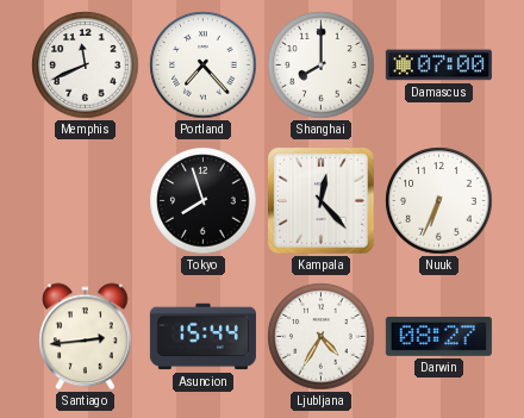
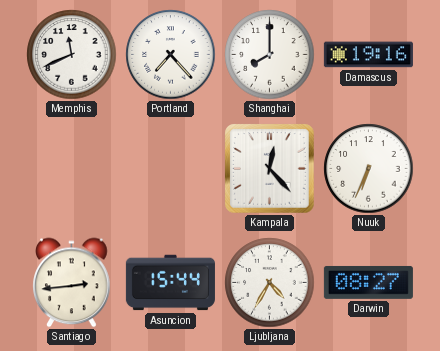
Damascus: 07:00 -> 19:16
Tokyo: 7:57 -> none
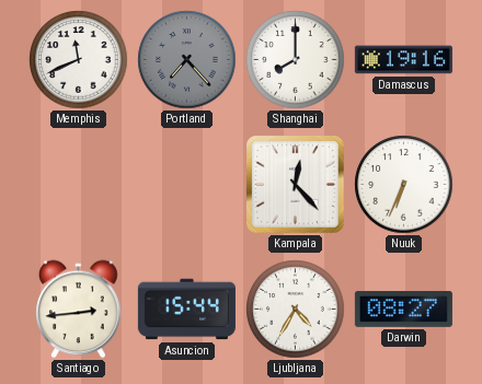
Portland dial: white -> grey
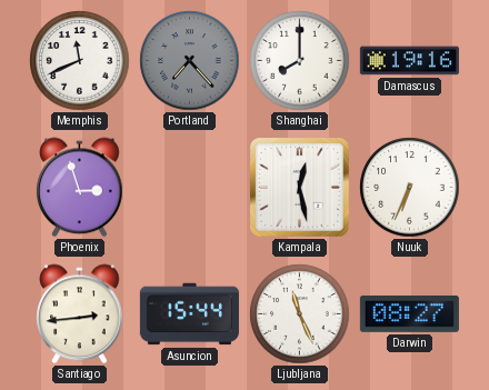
Phoenix: none -> 2:57
Kampala: 12:23 -> 12:28
Ljubljana: 4:35 -> 11:26
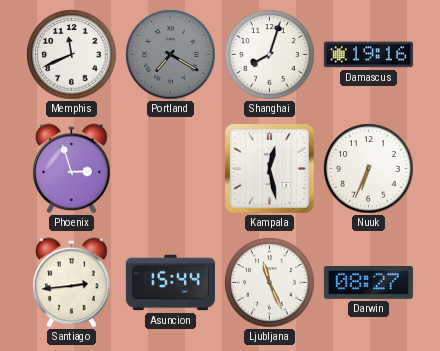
Portland: 7:23 -> 7:20
Shanghai: 8:00 -> 8:03
